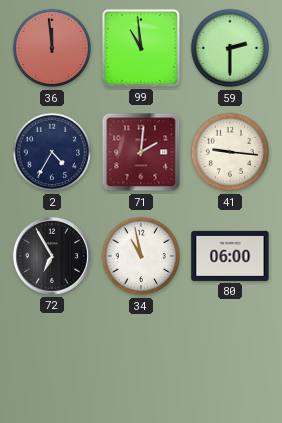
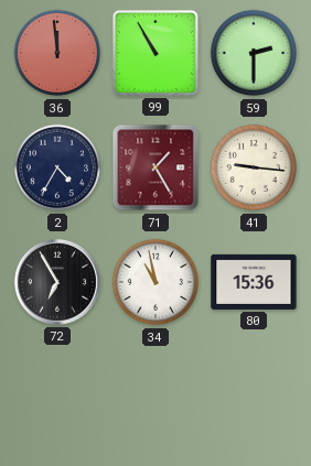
99: 10:59 -> 10:55
71: 2:01 -> 1:25
80: 06:00 -> 15:36
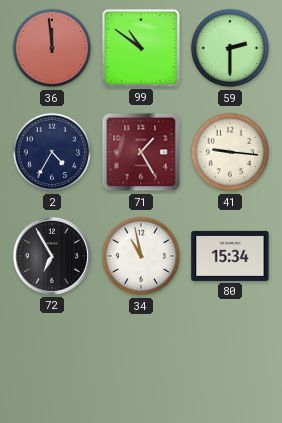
99: 10:55 -> 10:51
80: 15:36 -> 15:34
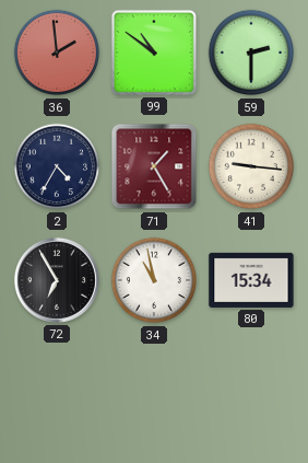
36: 11:59 -> 1:59
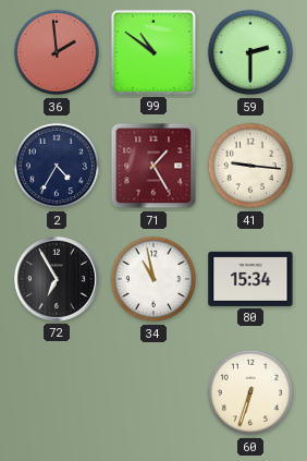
60: none -> 6:33
